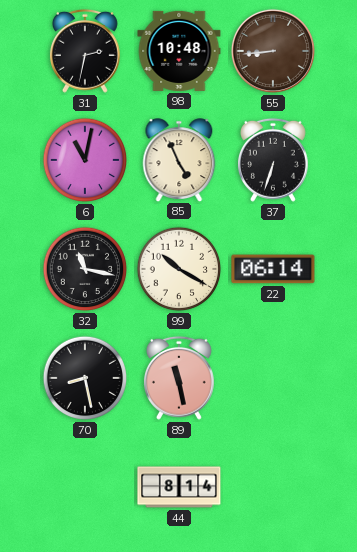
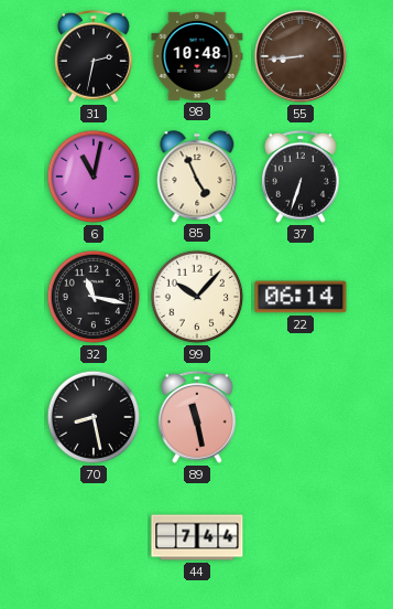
99: 10:20 -> 10:07
44: 8:14 -> 7:44
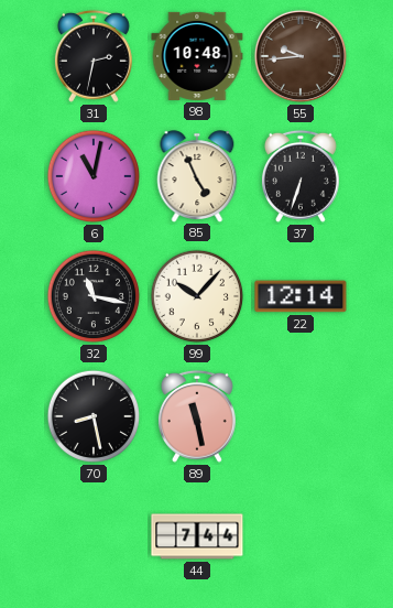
55: 8:44 -> 9:44
22: 06:14 -> 12:14
